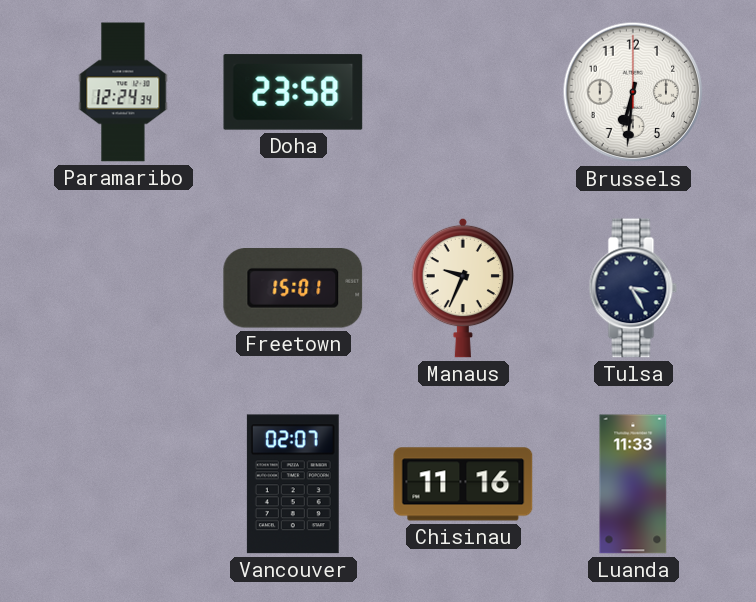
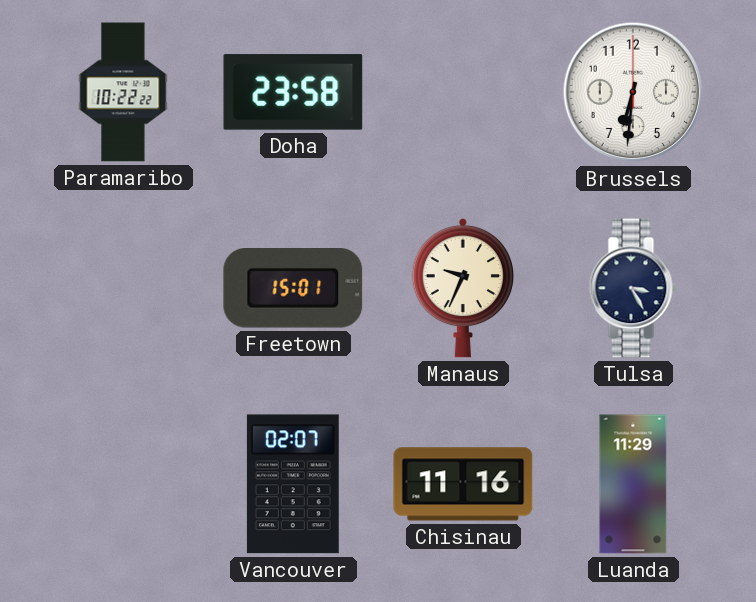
Paramaribo: 12:24 -> 10:22
Luanda: 11:33 -> 11:29
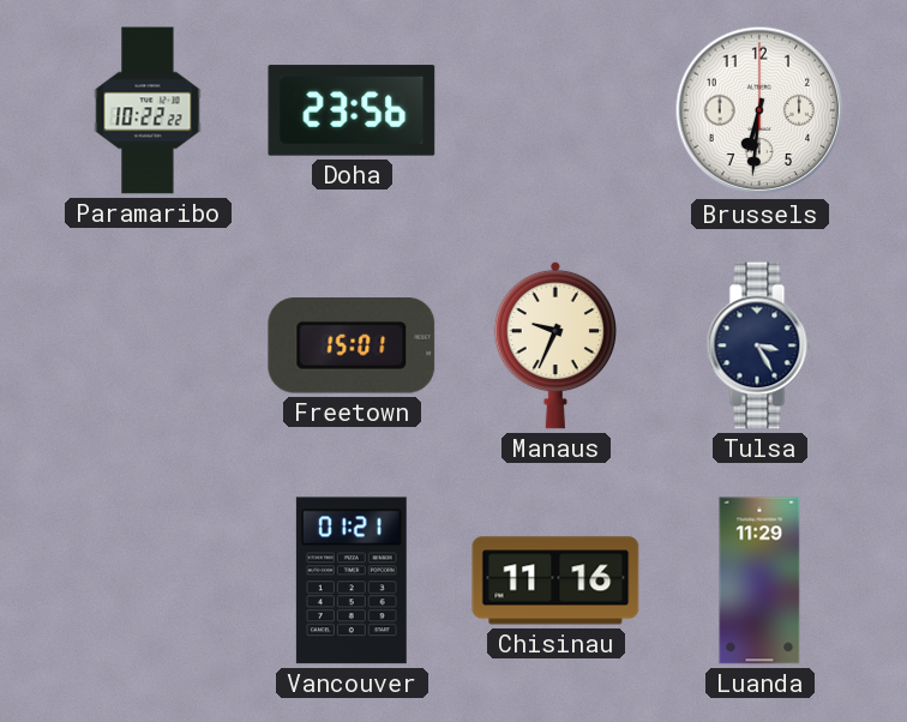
Doha: 23:58 -> 23:56
Vancouver: 02:07 -> 01:21
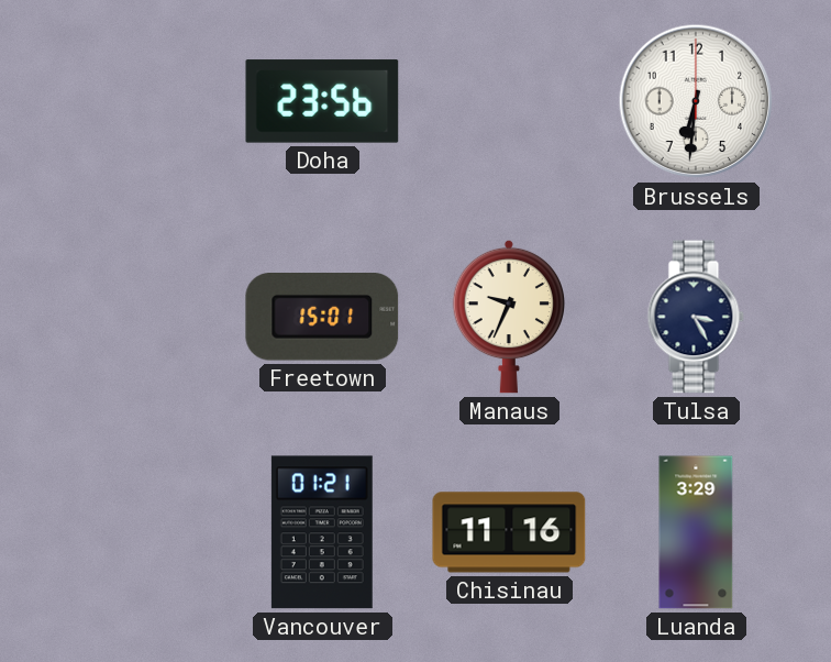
Paramaribo: 10:22 -> none
Luanda: 11:29 -> 3:29
